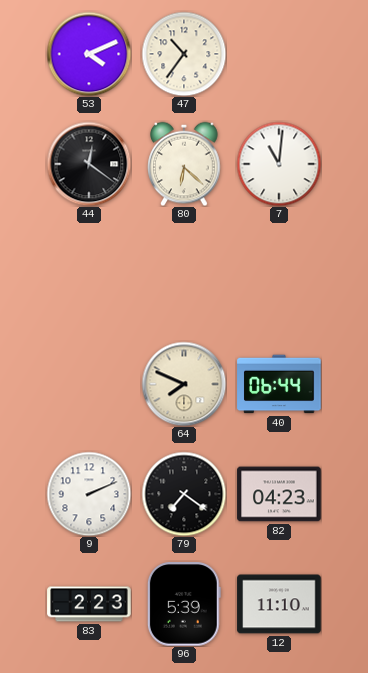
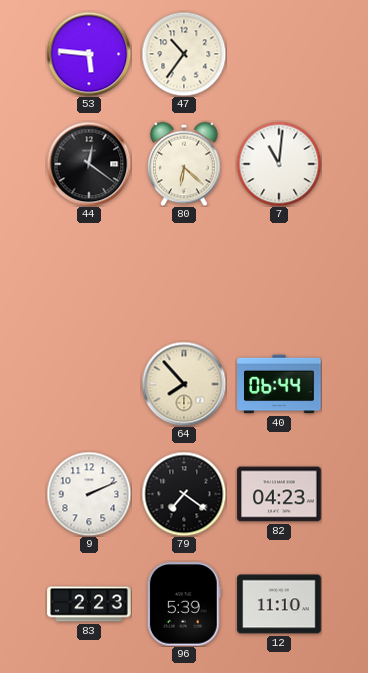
53: 4:11 -> 5:46
64: 7:49 -> 7:53
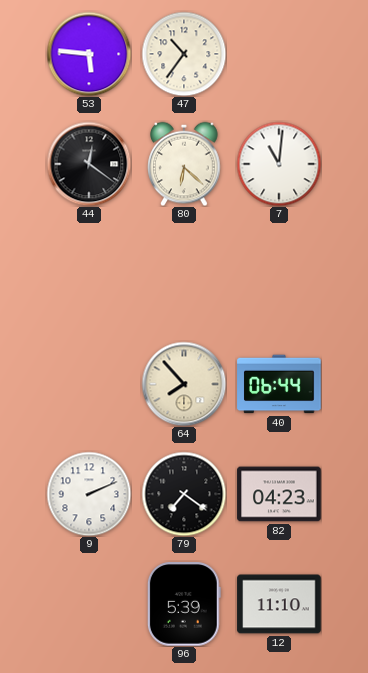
83: 2:23 -> none
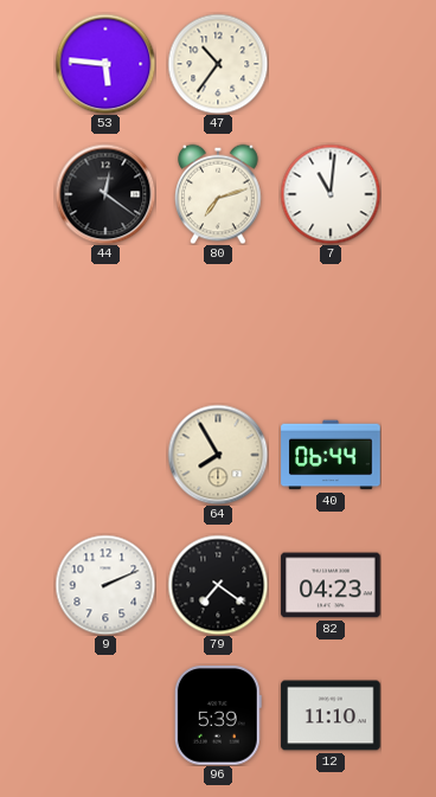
80: 6:22 -> 7:12
64: 7:53 -> 7:55
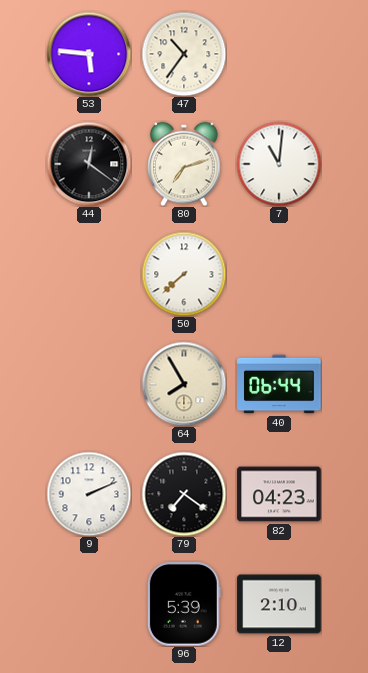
50: none -> 7:38
12: 11:10 -> 2:10
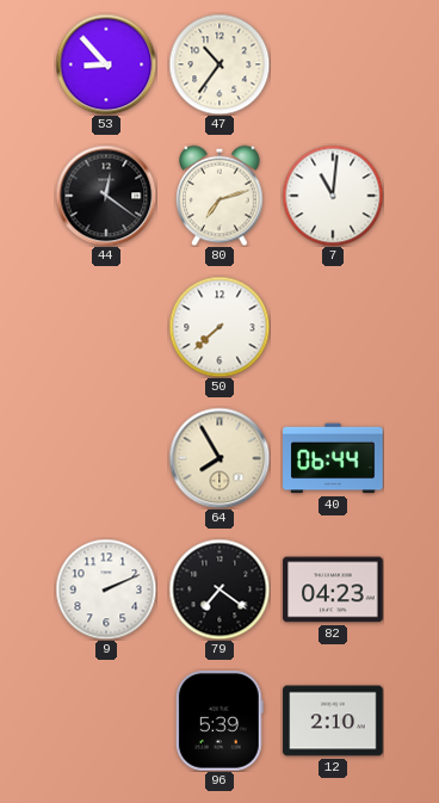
53: 5:46 -> 8:53
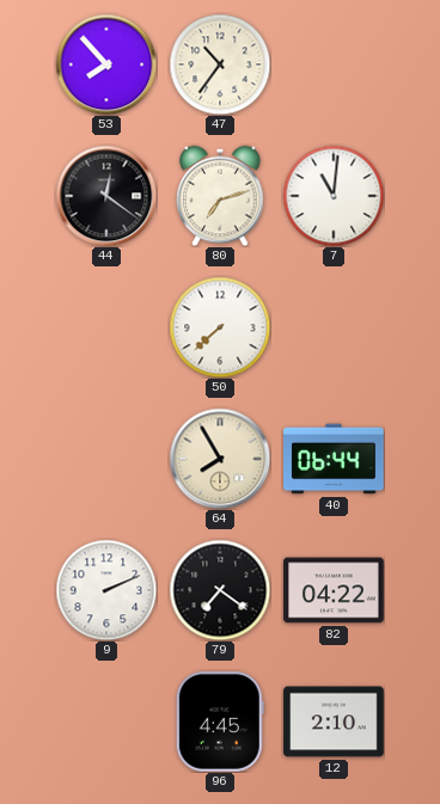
53: 8:53 -> 7:53
82: 04:23 -> 04:22
96: 5:39 -> 4:45
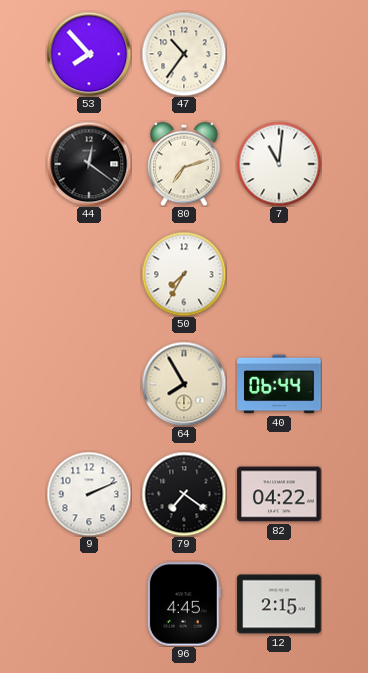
50: 7:38 -> 7:35
12: 2:10 -> 2:15
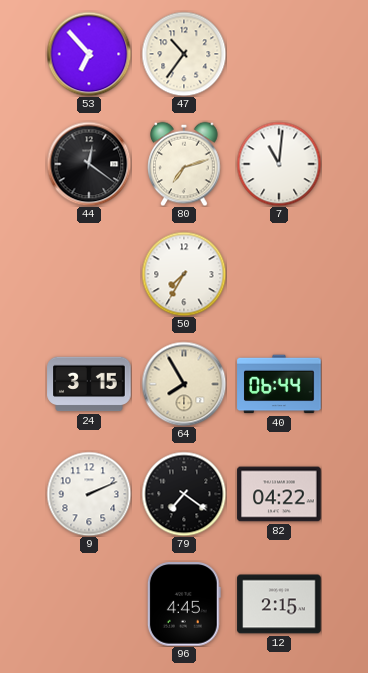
53: 7:53 -> 6:53
24: none -> 3:15
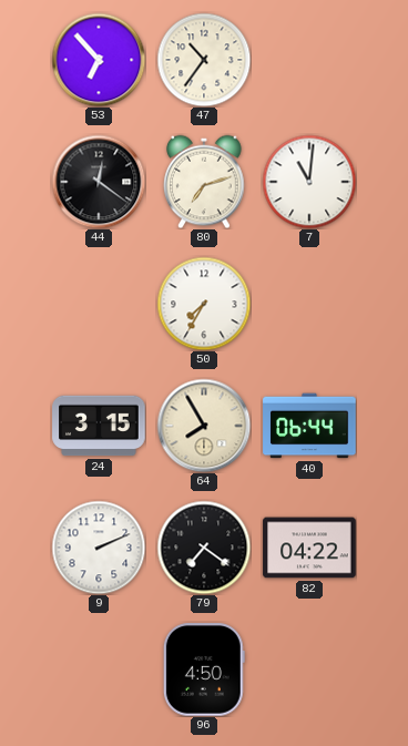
96: 4:45 -> 4:50
12: 2:15 -> none
